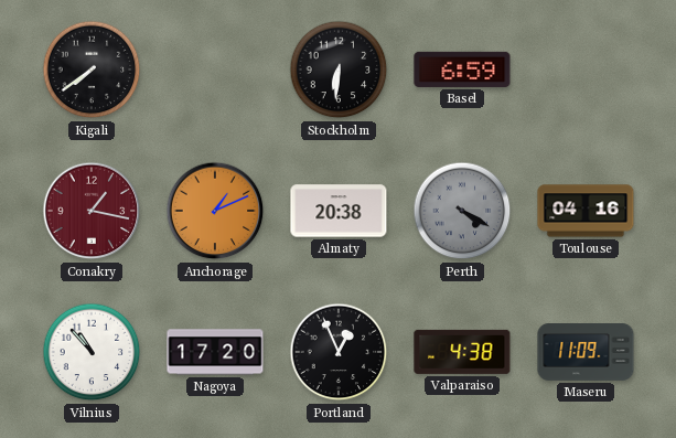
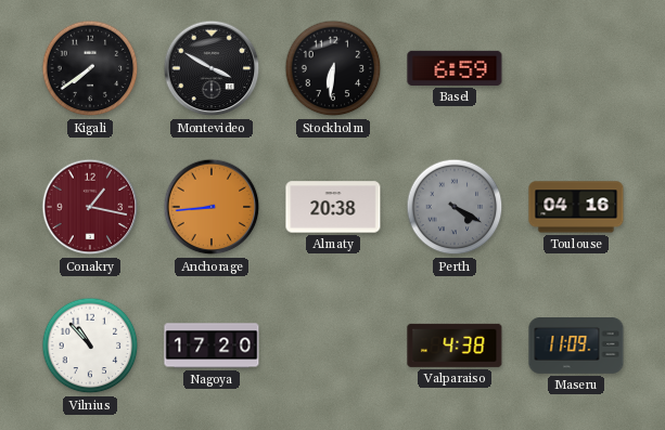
Montevideo: none -> 3:50
Anchorage: 1:11 -> 8:44
Portland: 12:56 -> none
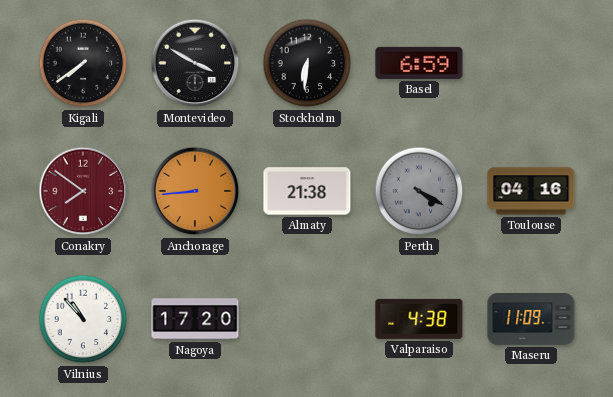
Conakry: 1:17 -> 7:51
Almaty: 20:38 -> 21:38
